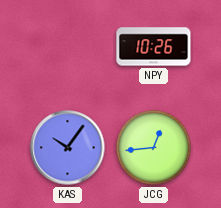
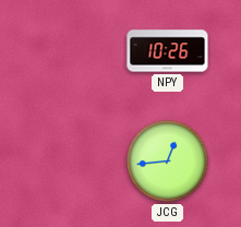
KAS: 10:06 -> none
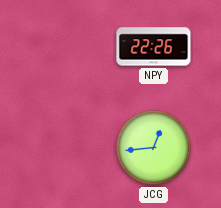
NPY: 10:26 -> 22:26
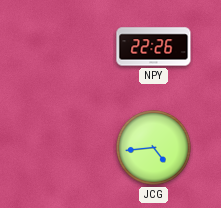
JCG: 12:44 -> 4:44
